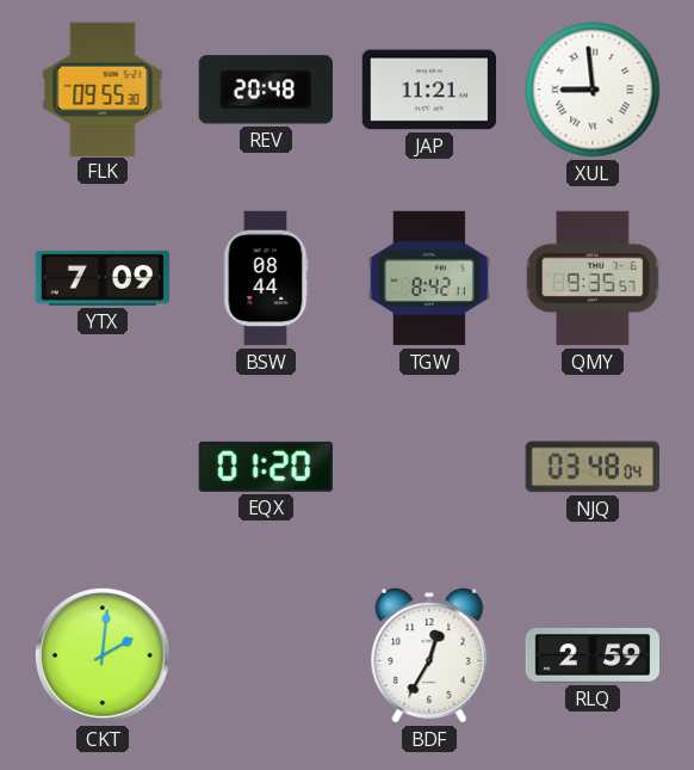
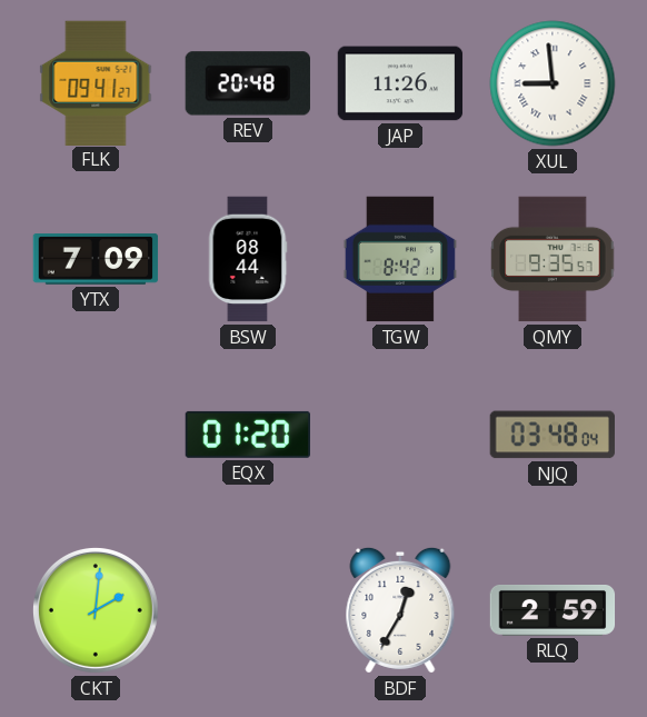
FLK: 09:55 -> 09:41
JAP: 11:21 -> 11:26
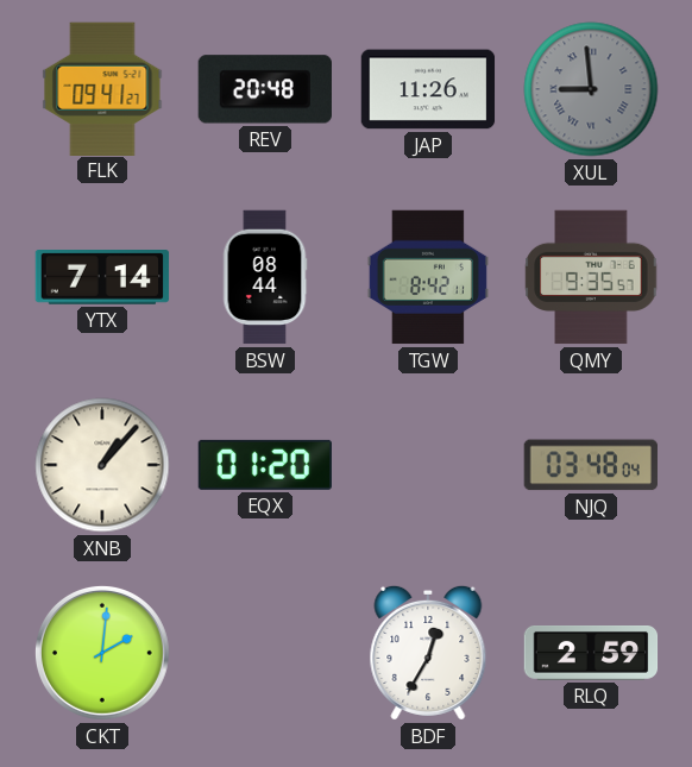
XUL dial: white -> grey
YTX: 7:09 -> 7:14
XNB: none -> 1:07
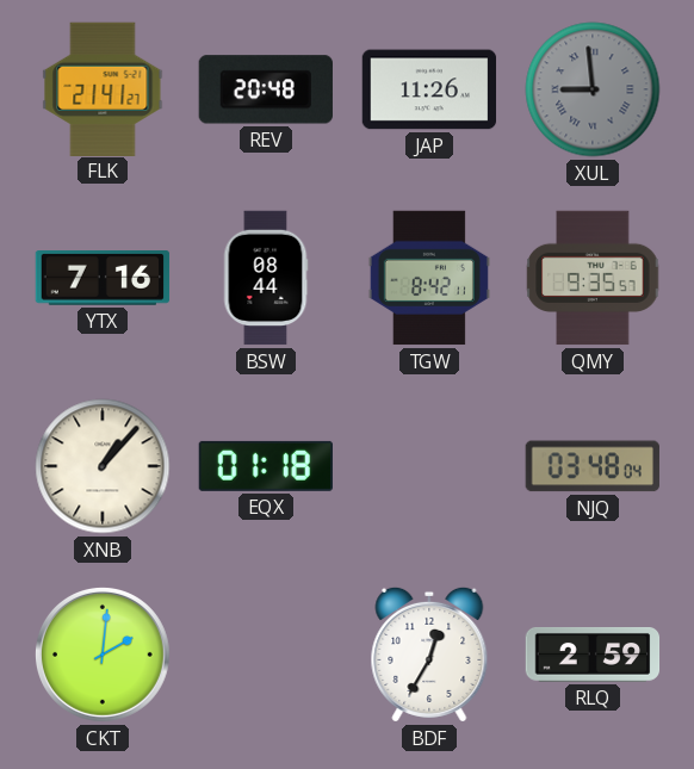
FLK: 09:41 -> 21:41
YTX: 7:14 -> 7:16
EQX: 01:20 -> 01:18
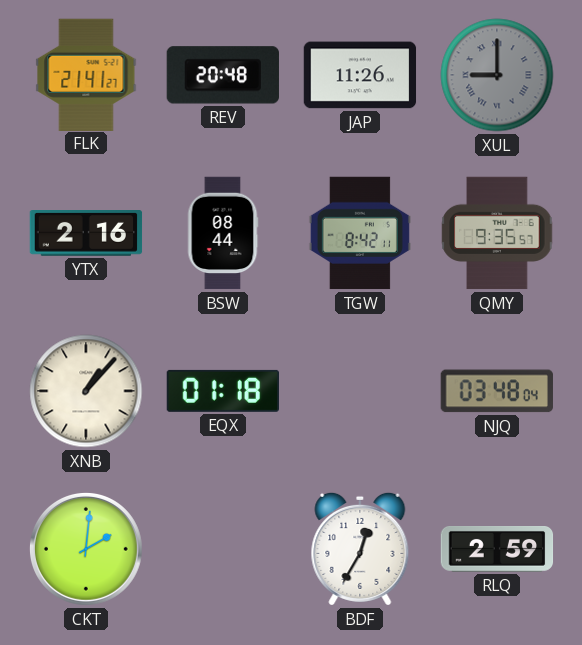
XUL: 8:59 -> 9:00
YTX: 7:16 -> 2:16
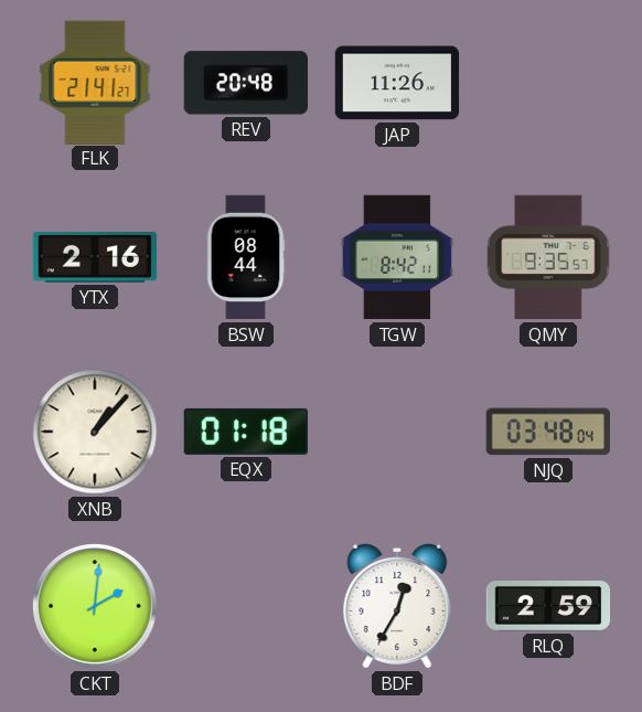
XUL: 9:00 -> none
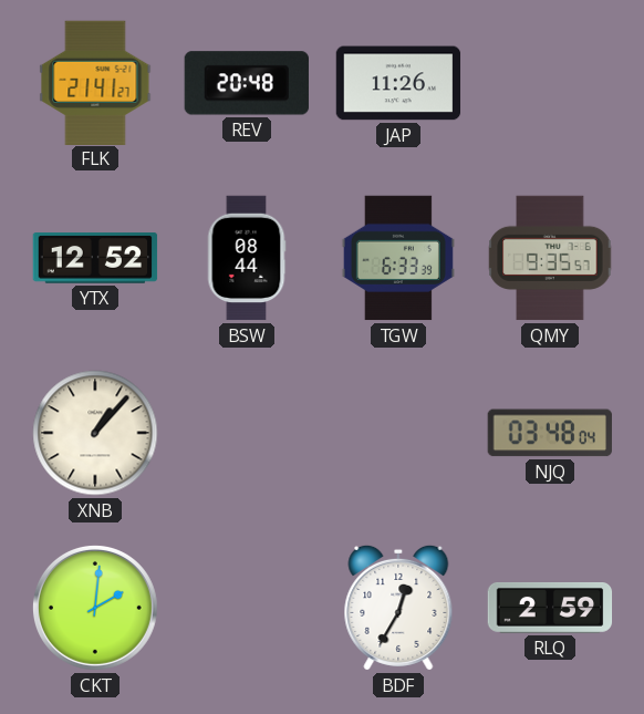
YTX: 2:16 -> 12:52
TGW: 8:42 -> 6:33
EQX: 01:18 -> none
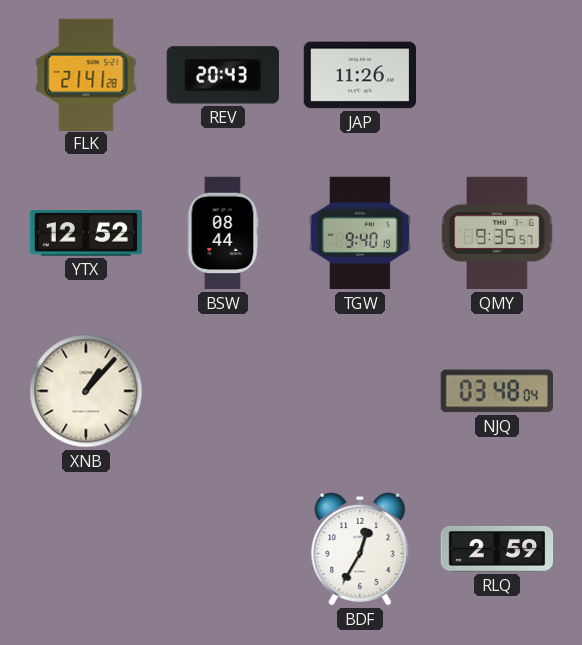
FLK: 21:41:27 -> 21:41:28
REV: 20:48 -> 20:43
TGW: 6:33 -> 9:40
CKT: 2:01 -> none
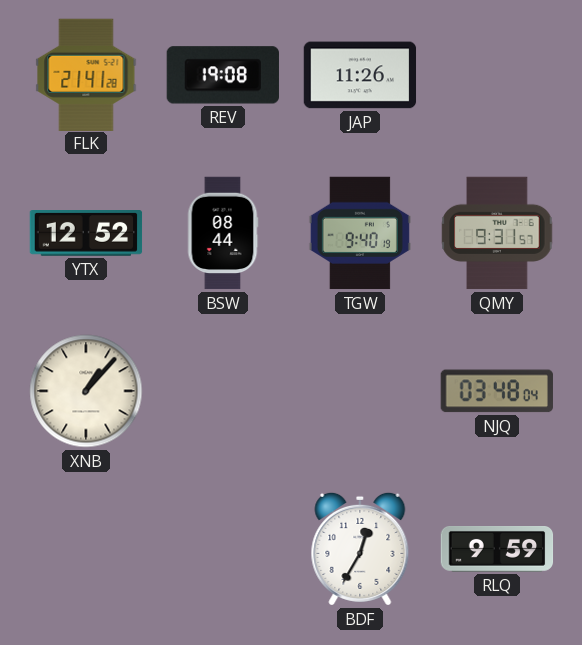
REV: 20:43 -> 19:08
QMY: 9:35 -> 9:31
RLQ: 2:59 -> 9:59
